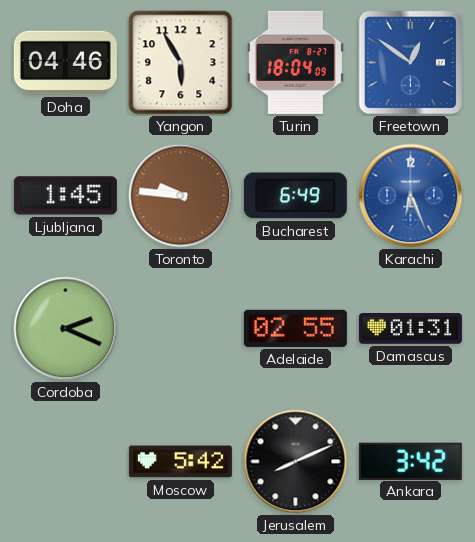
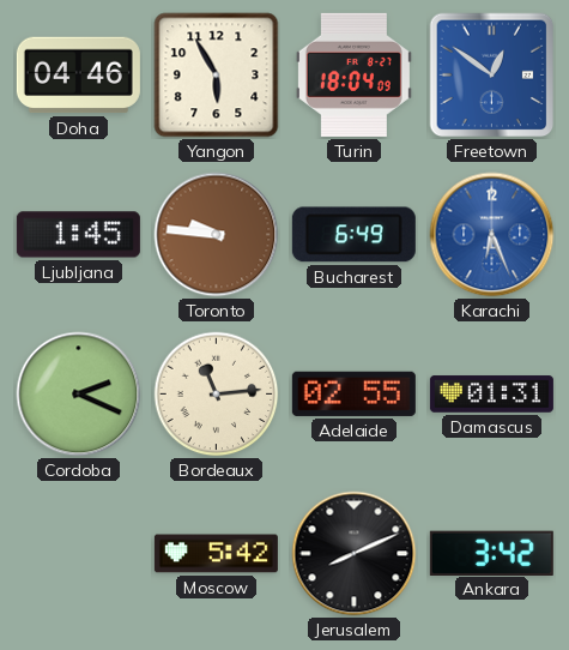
Bordeaux: none -> 11:14
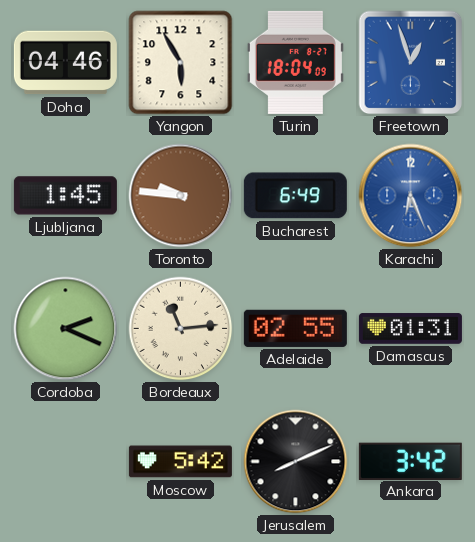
Freetown: 12:51 -> 12:57
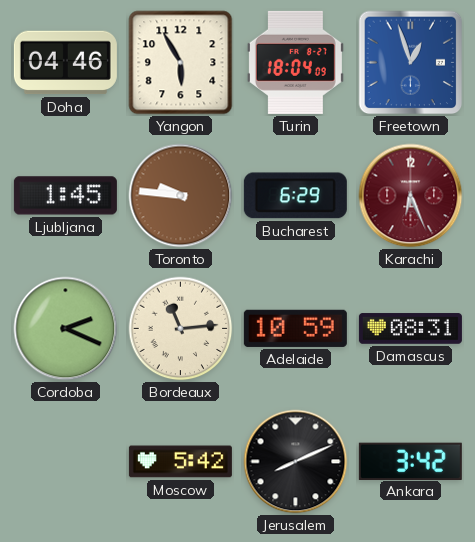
Bucharest: 6:49 -> 6:29
Karachi dial: blue -> burgundy
Adelaide: 02:55 -> 10:59
Damascus: 01:31 -> 08:31
